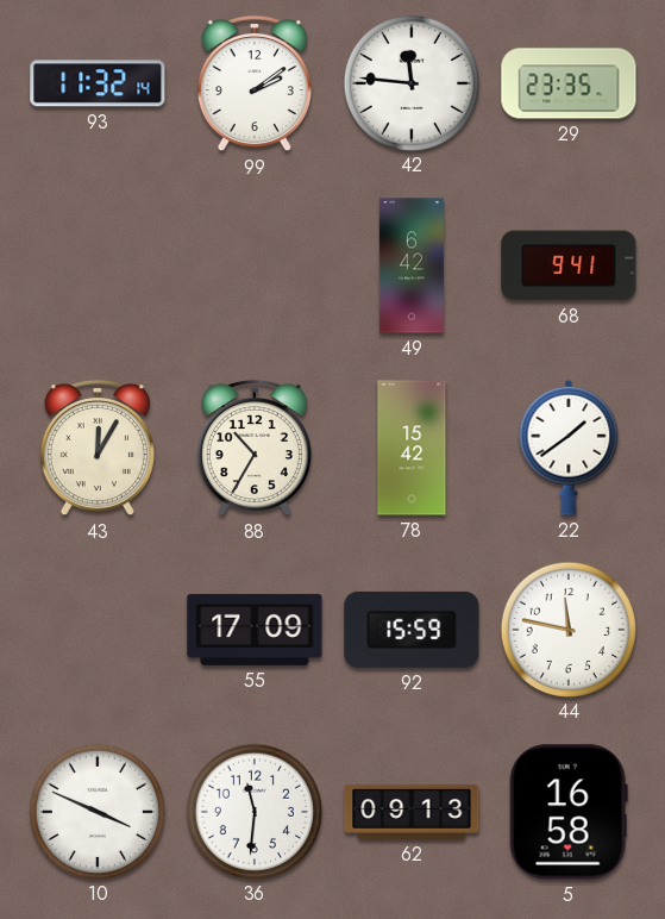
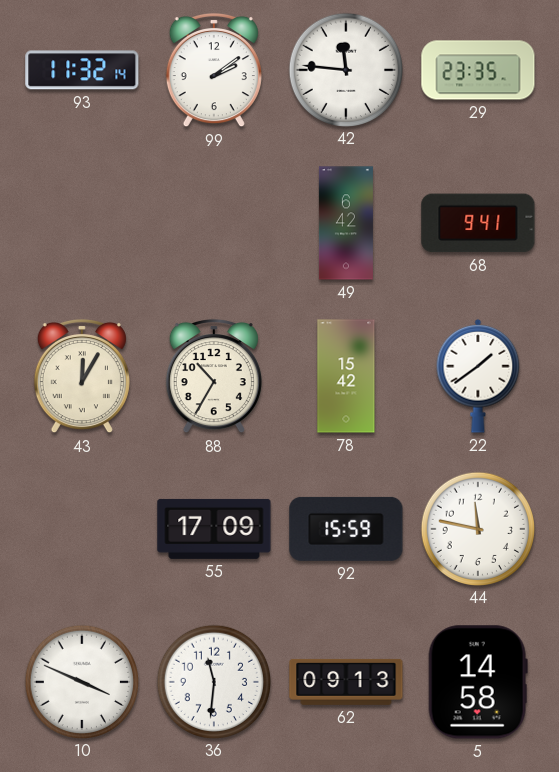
5: 16:58 -> 14:58
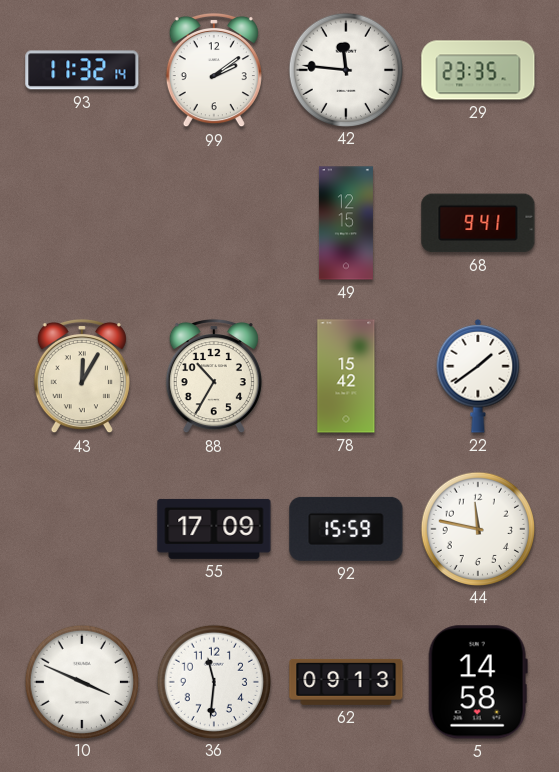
49: 6:42 -> 12:15
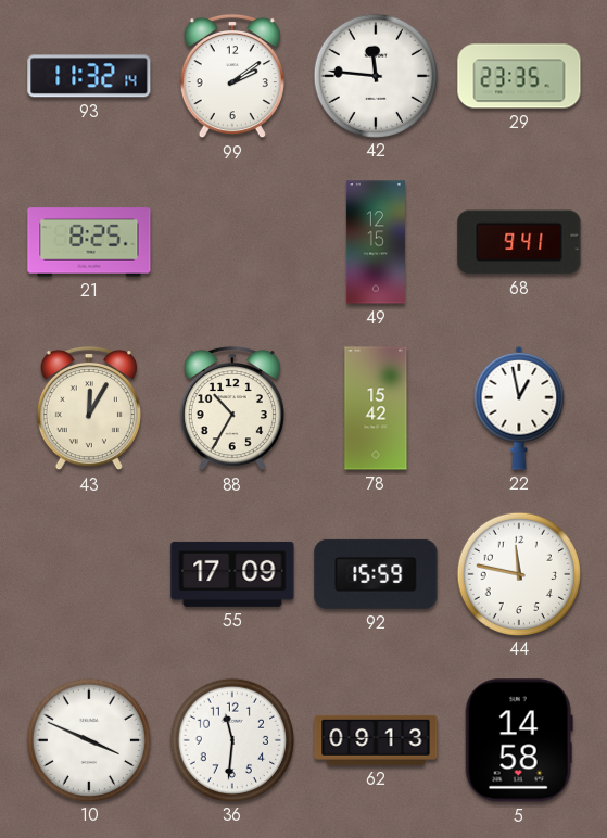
21: none -> 8:25
22: 1:39 -> 12:58
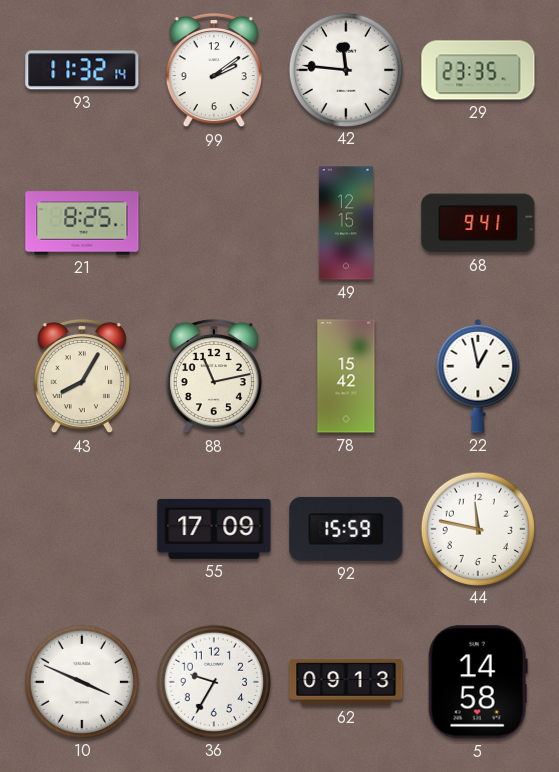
43: 12:05 -> 8:05
88: 10:35 -> 11:13
36: 11:31 -> 9:35
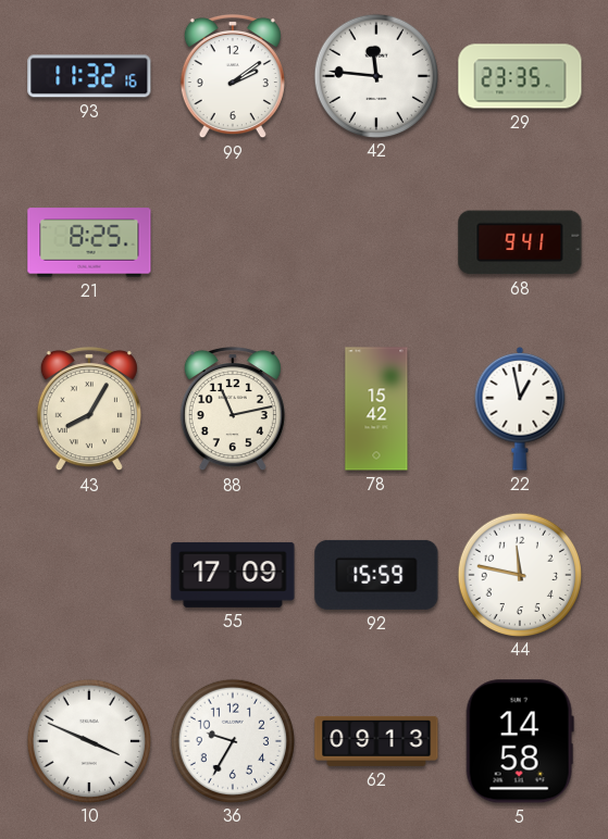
93: 11:32:14 -> 11:32:16
49: 12:15 -> none
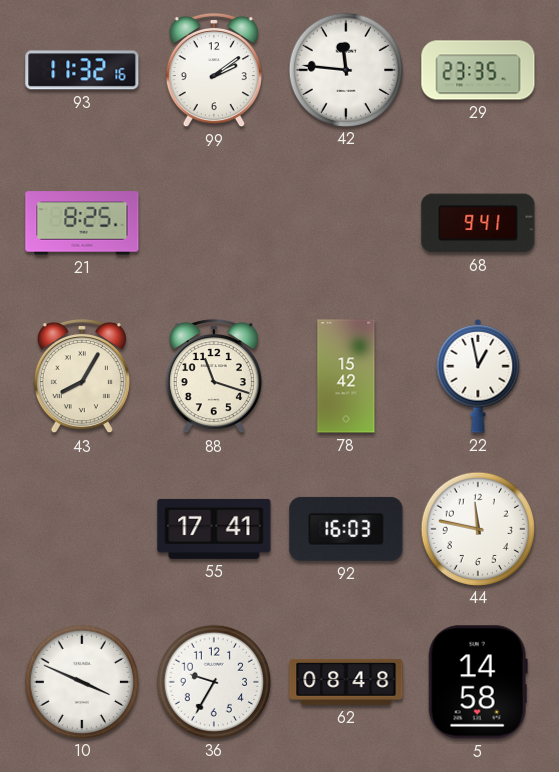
88: 11:13 -> 11:18
55: 17:09 -> 17:41
92: 15:59 -> 16:03
62: 09:13 -> 08:48
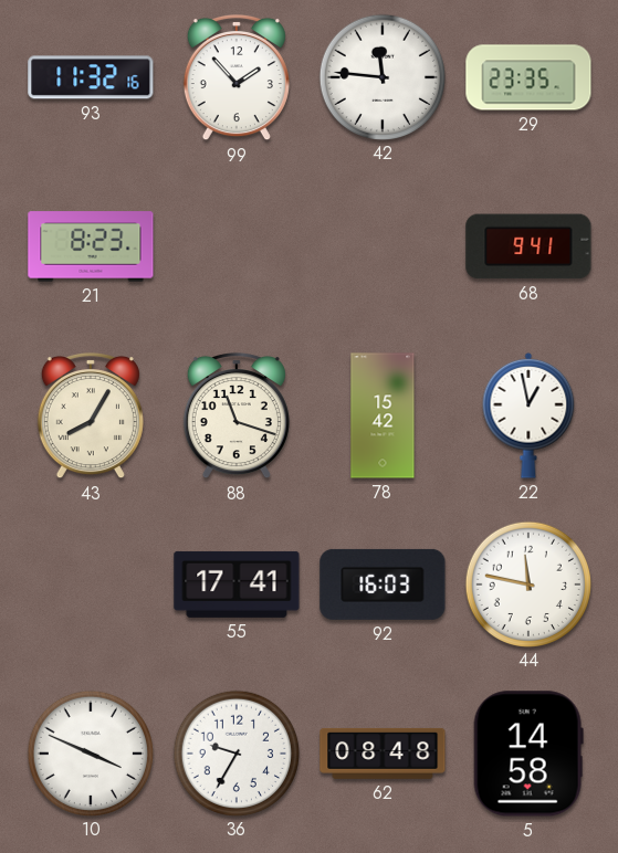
99: 2:09 -> 1:53
21: 8:25 -> 8:23
